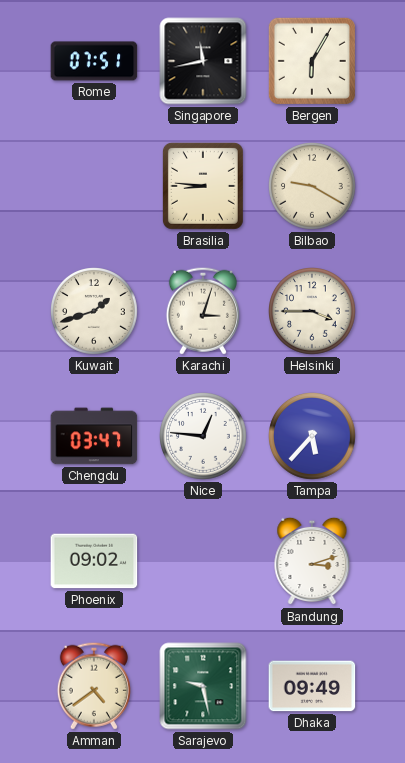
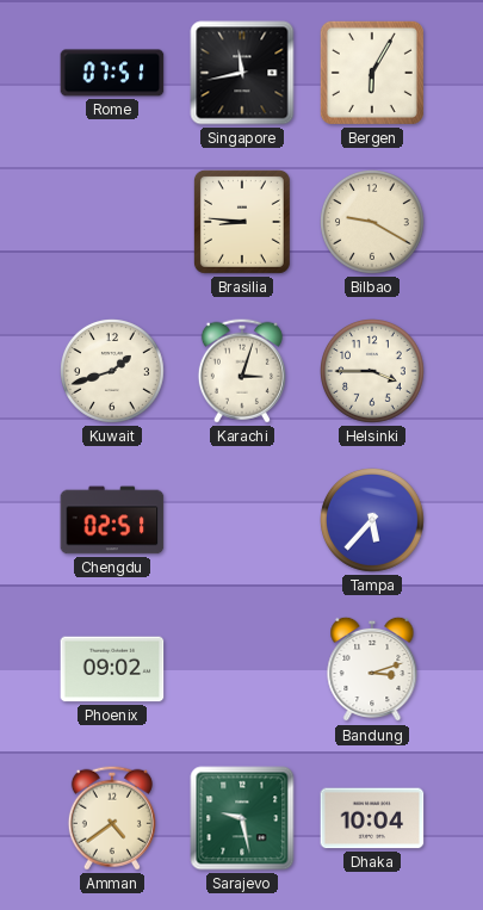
Chengdu: 03:47 -> 02:51
Nice: 12:46 -> none
Dhaka: 09:49 -> 10:04
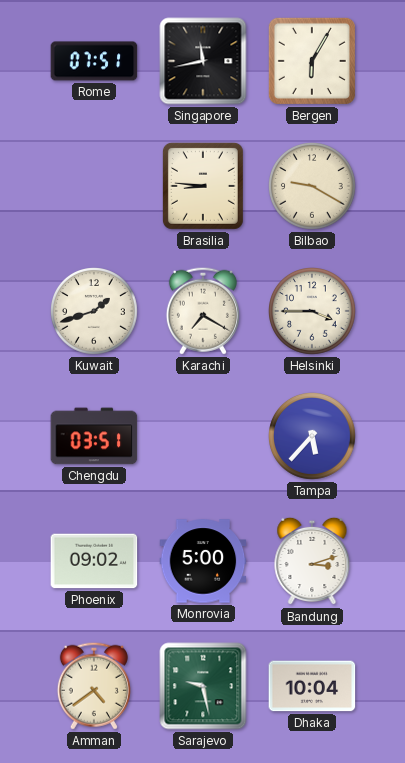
Karachi: 3:03 -> 7:20
Chengdu: 02:51 -> 03:51
Monrovia: none -> 5:00
